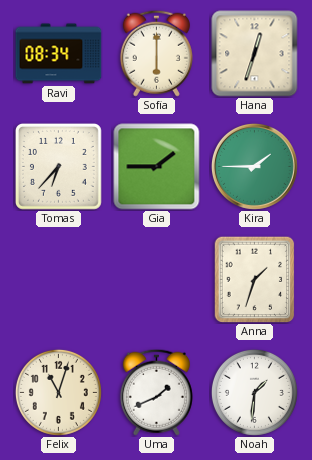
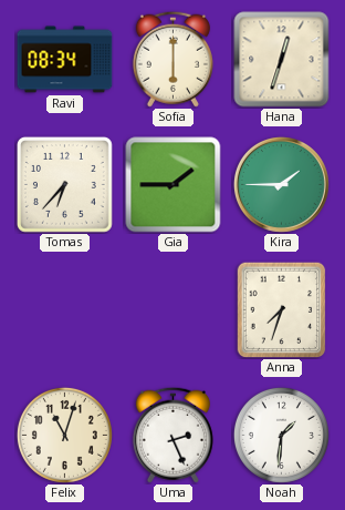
Anna: 1:33 -> 7:33
Uma: 1:41 -> 2:26
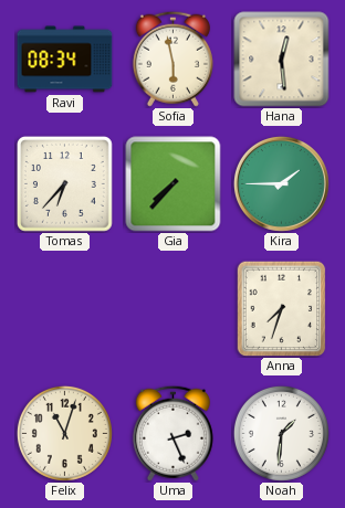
Sofia: 6:00 -> 5:58
Hana: 12:33 -> 12:29
Gia: 1:45 -> 7:37
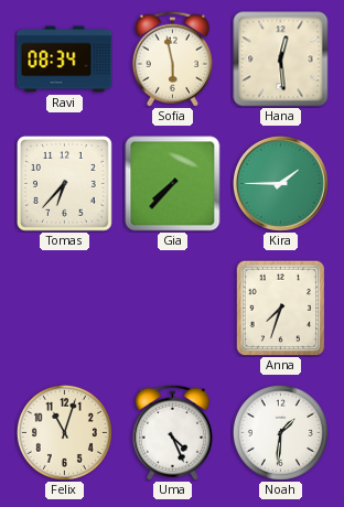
Uma: 2:26 -> 4:26
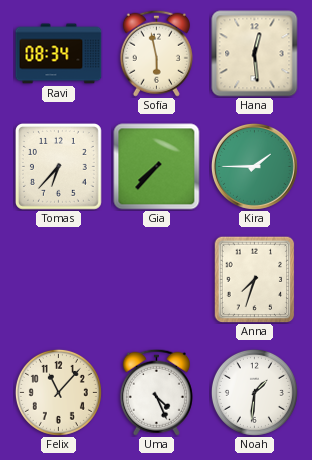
Felix: 11:03 -> 11:07
